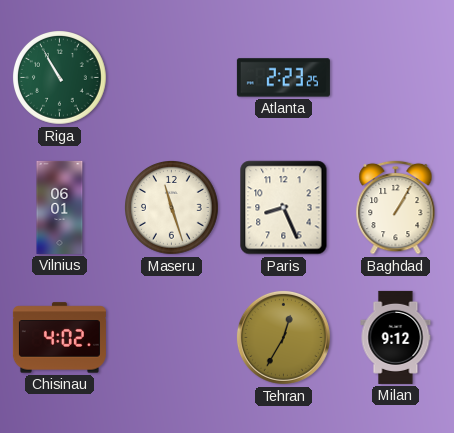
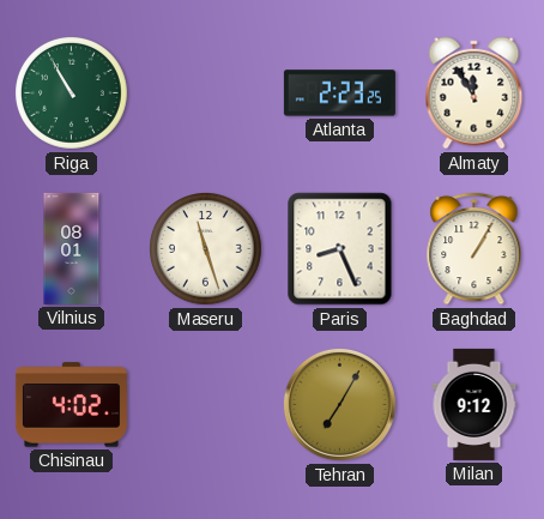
Almaty: none -> 11:55
Vilnius: 06:01 -> 08:01
Tehran: 12:35 -> 7:05
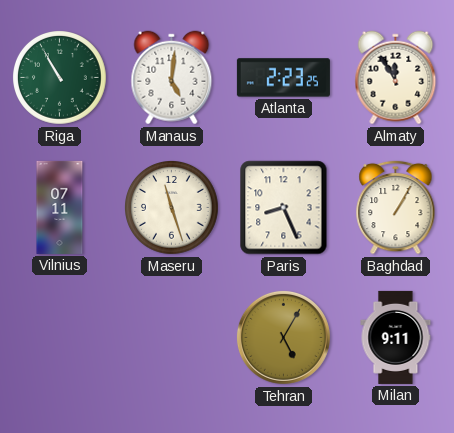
Manaus: none -> 5:01
Vilnius: 08:01 -> 07:11
Chisinau: 4:02 -> none
Tehran: 7:05 -> 5:05
Milan: 9:12 -> 9:11
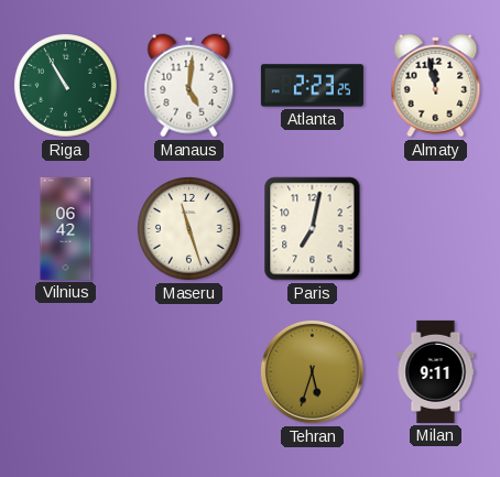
Almaty: 11:55 -> 11:58
Vilnius: 07:11 -> 06:42
Paris: 8:26 -> 7:02
Baghdad: 1:05 -> none
Tehran: 5:05 -> 5:33
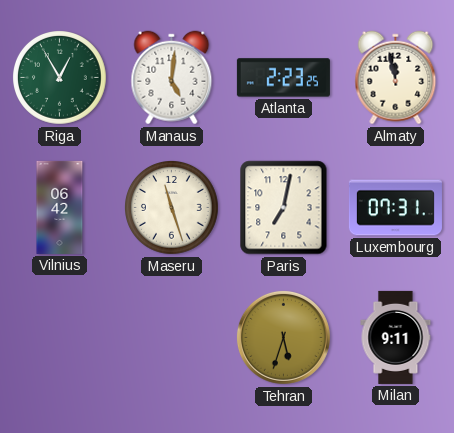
Riga: 10:55 -> 12:55
Luxembourg: none -> 07:31
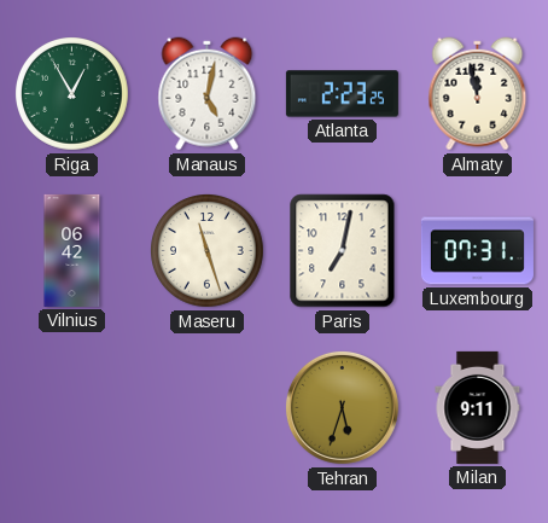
Manaus: 5:01 -> 5:02
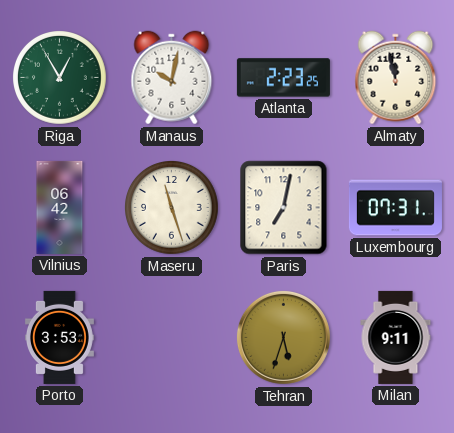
Manaus: 5:02 -> 10:02
Porto: none -> 3:53
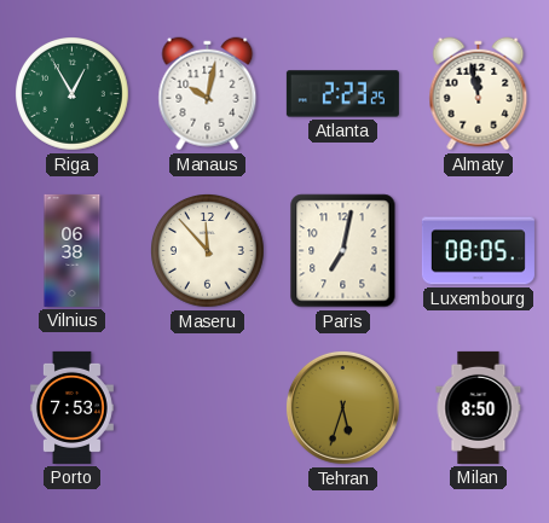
Vilnius: 06:42 -> 06:38
Maseru: 11:27 -> 11:53
Luxembourg: 07:31 -> 08:05
Porto: 3:53 -> 7:53
Milan: 9:11 -> 8:50
